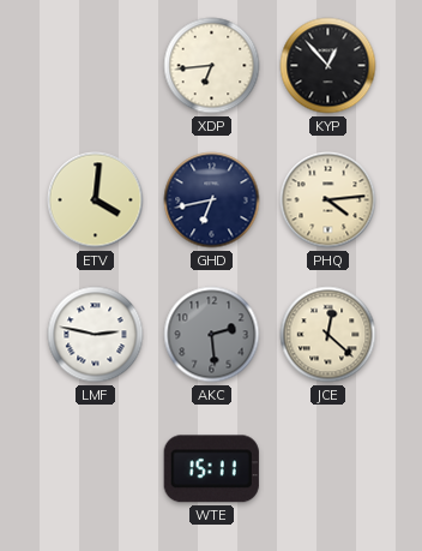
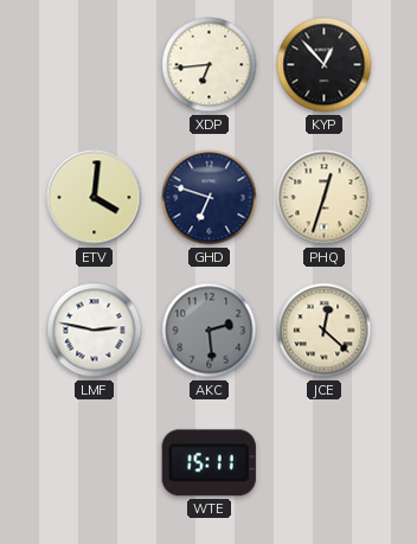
GHD: 6:43 -> 6:48
PHQ: 4:14 -> 12:33
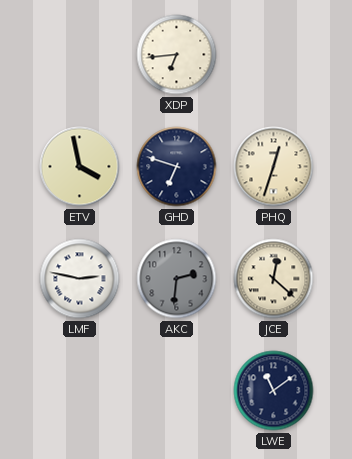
KYP: 12:53 -> none
ETV: 4:01 -> 3:58
AKC: 2:29 -> 2:31
WTE: 15:11 -> none
LWE: none -> 11:09
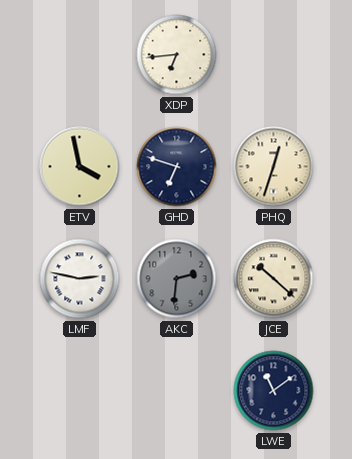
JCE: 12:22 -> 10:22
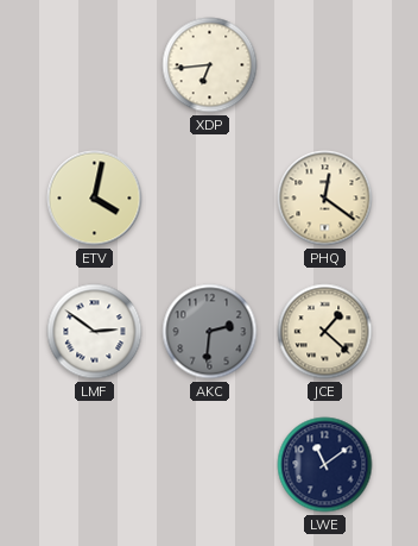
ETV: 3:58 -> 4:02
GHD: 6:48 -> none
PHQ: 12:33 -> 12:21
LMF: 2:47 -> 2:51
JCE: 10:22 -> 1:22
